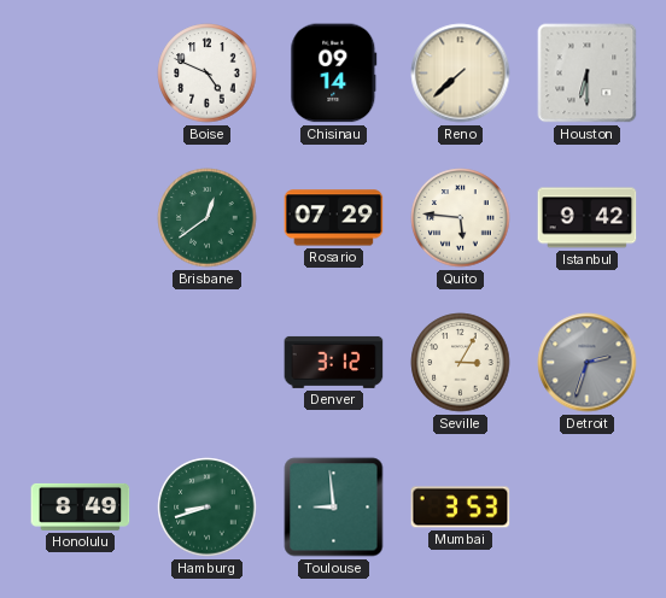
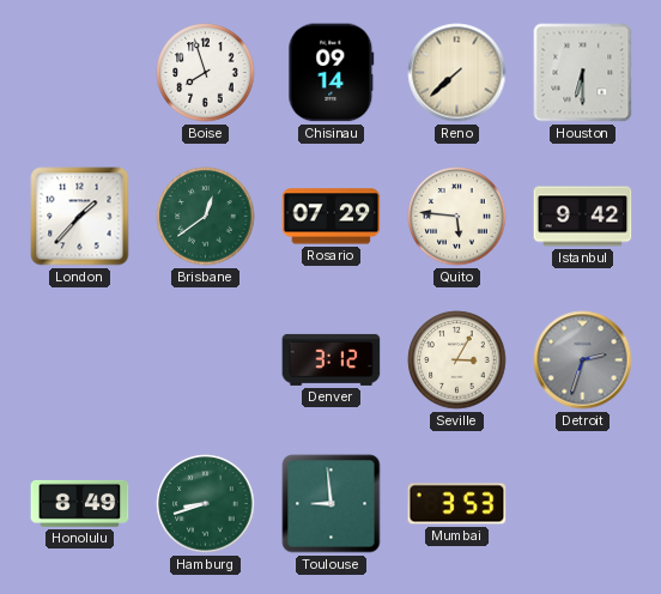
Boise: 4:49 -> 7:57
London: none -> 1:37
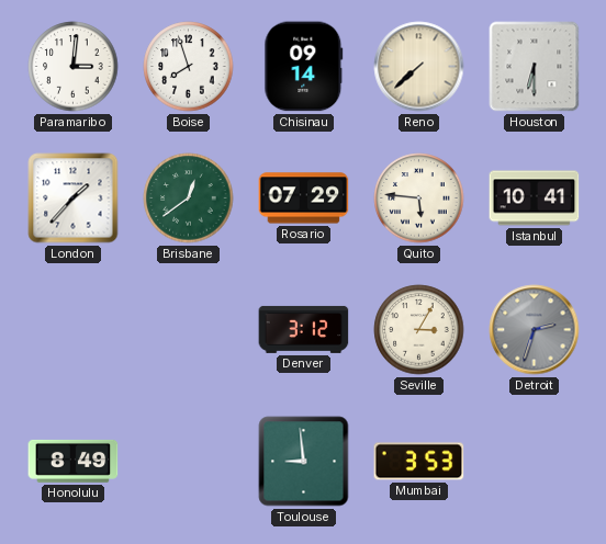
Paramaribo: none -> 3:01
Istanbul: 9:42 -> 10:41
Hamburg: 8:42 -> none
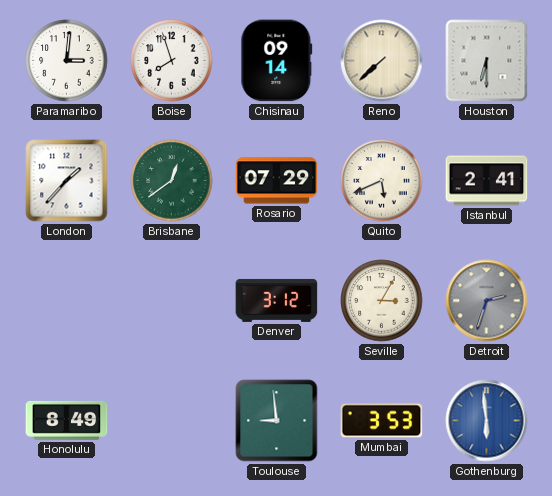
Quito: 5:46 -> 5:41
Istanbul: 10:41 -> 2:41
Gothenburg: none -> 5:59
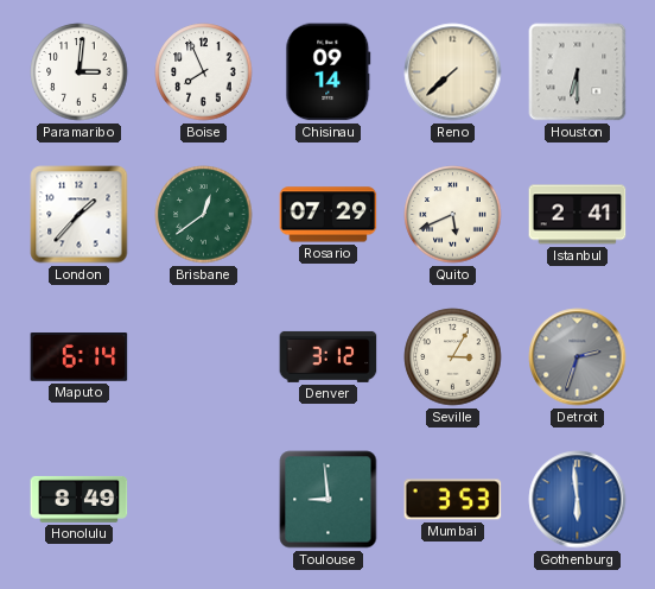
Boise: 7:57 -> 7:56
Maputo: none -> 6:14
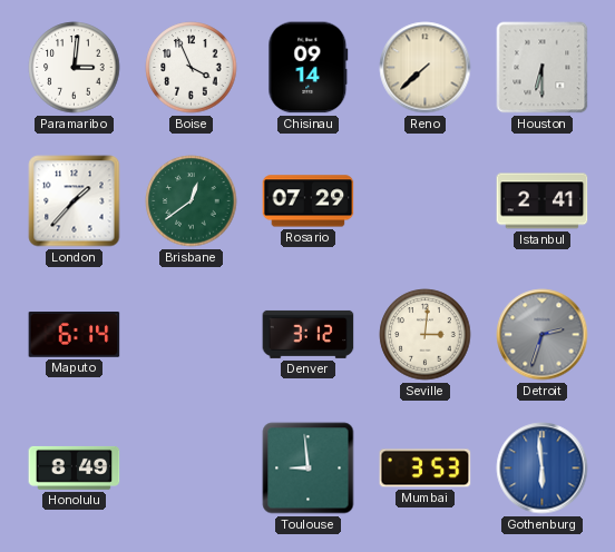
Boise: 7:56 -> 3:56
Quito: 5:41 -> none
Seville: 3:05 -> 3:01
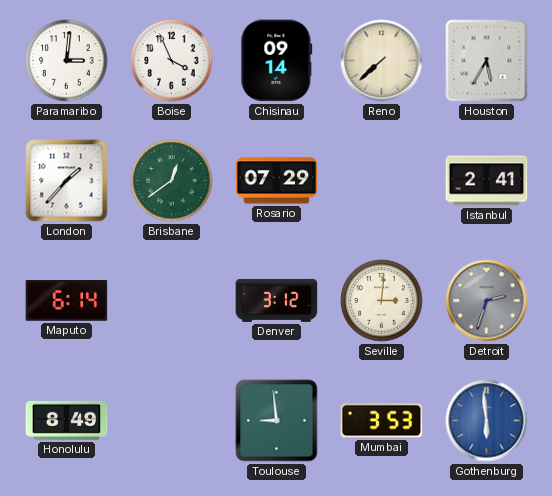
Houston: 6:30 -> 5:35
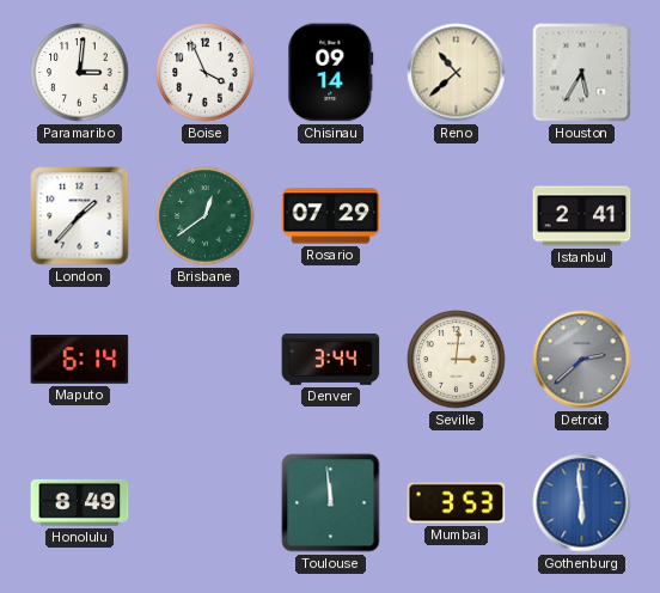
Reno: 7:38 -> 10:38
Denver: 3:12 -> 3:44
Detroit: 2:33 -> 2:38
Toulouse: 8:59 -> 11:59
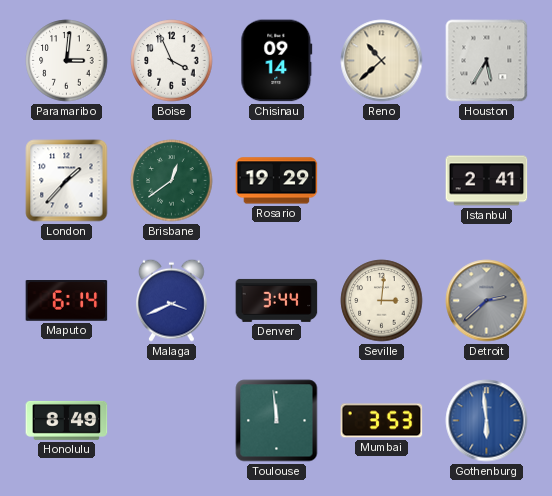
Rosario: 07:29 -> 19:29
Malaga: none -> 3:41
